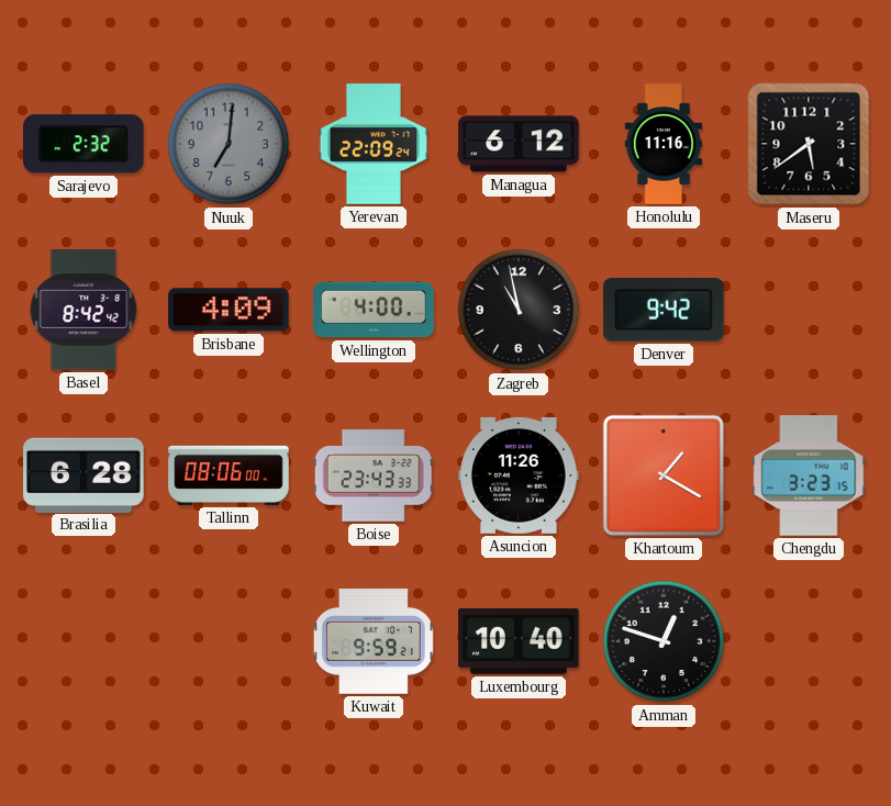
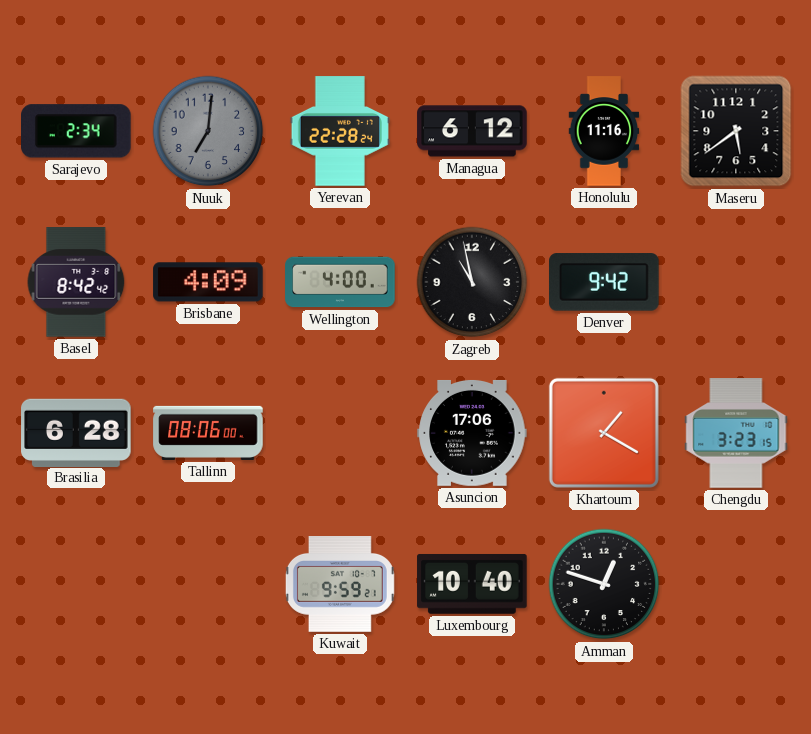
Sarajevo: 2:32 -> 2:34
Yerevan: 22:09 -> 22:28
Boise: 23:43 -> none
Asuncion: 11:26 -> 17:06
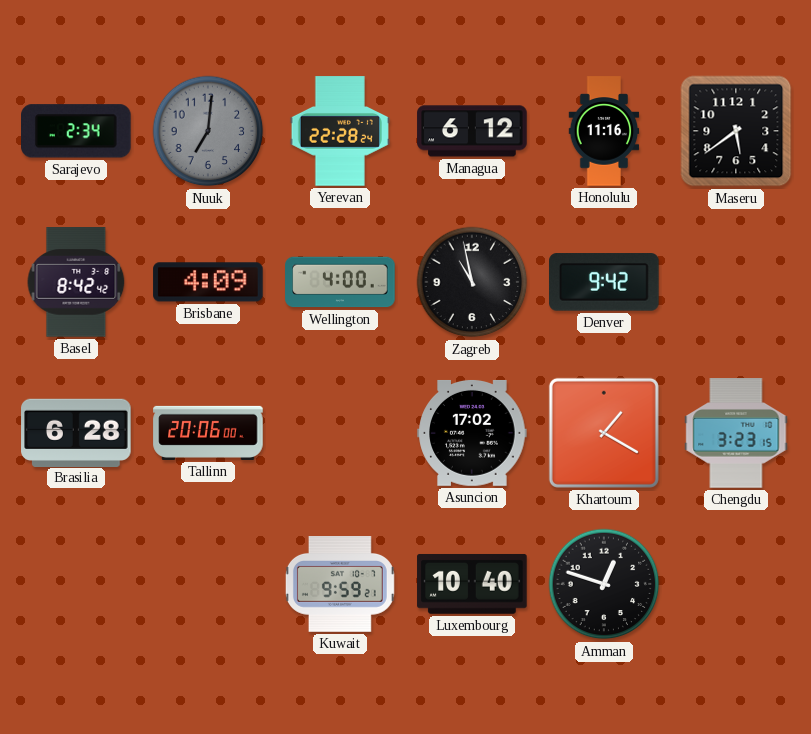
Tallinn: 08:06 -> 20:06
Asuncion: 17:06 -> 17:02
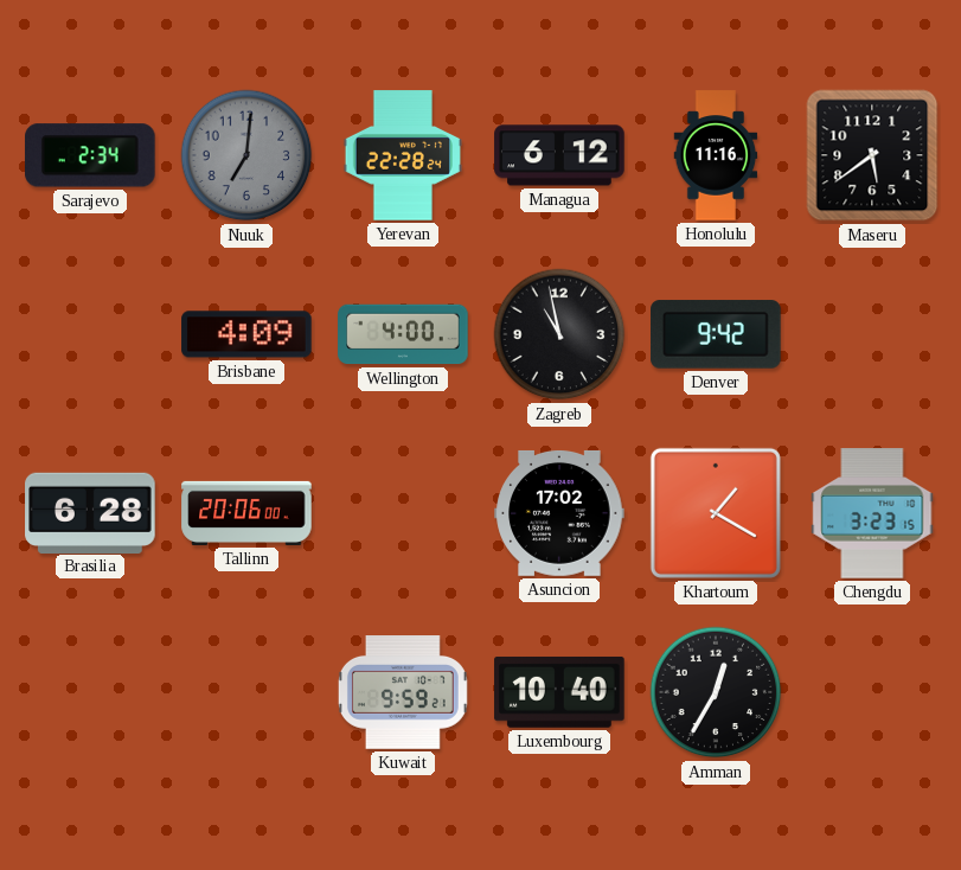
Basel: 8:42 -> none
Amman: 12:48 -> 12:35
